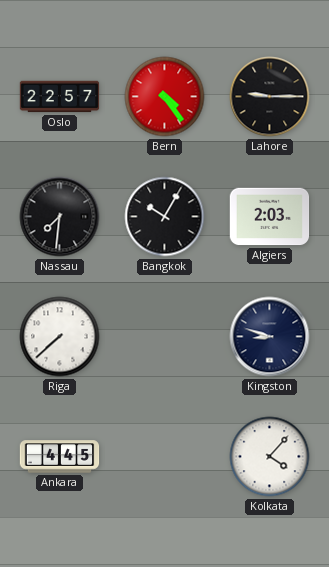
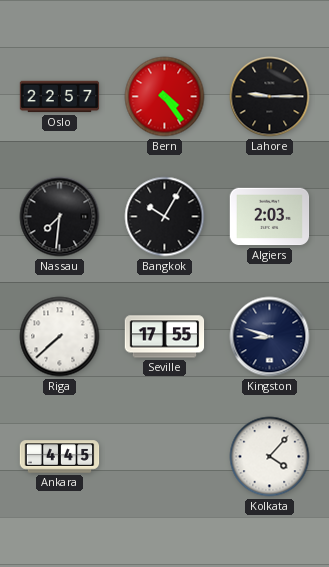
Seville: none -> 17:55
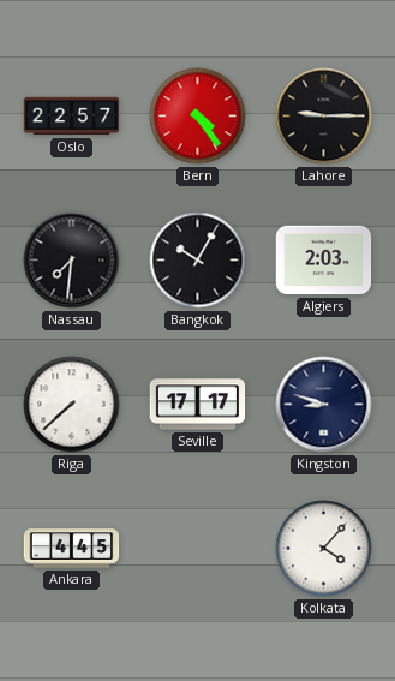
Seville: 17:55 -> 17:17
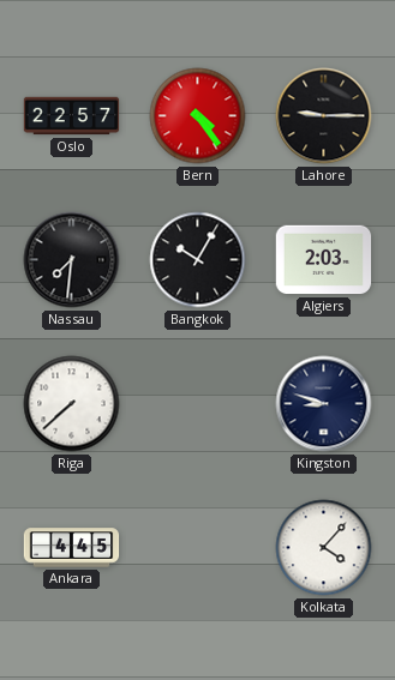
Seville: 17:17 -> none
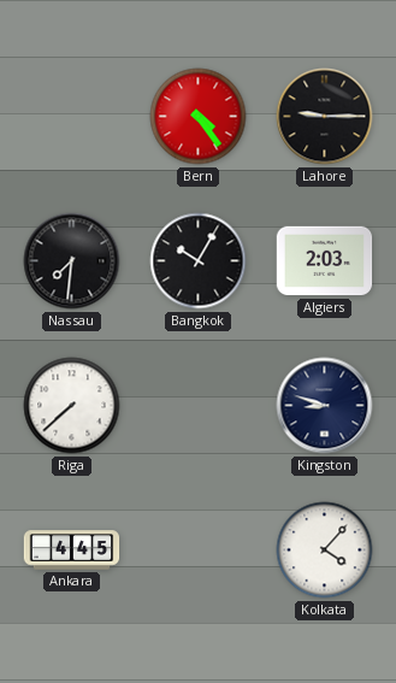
Oslo: 22:57 -> none
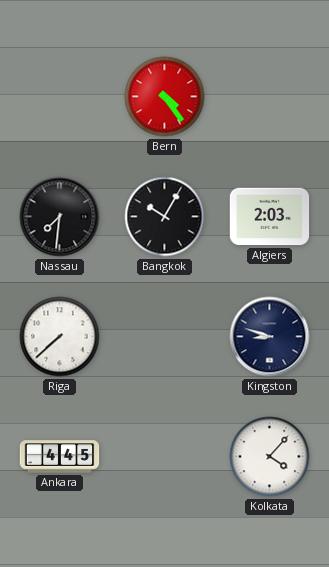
Lahore: 9:15 -> none
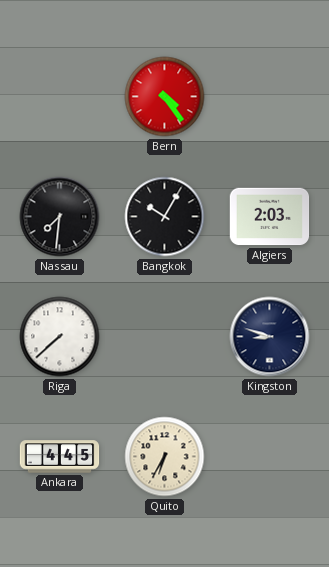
Quito: none -> 6:35
Kolkata: 4:07 -> none
